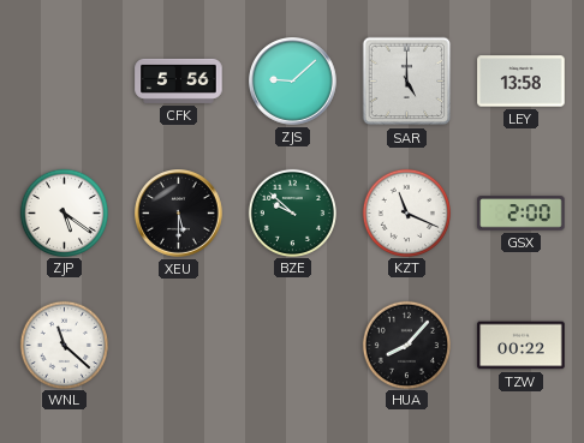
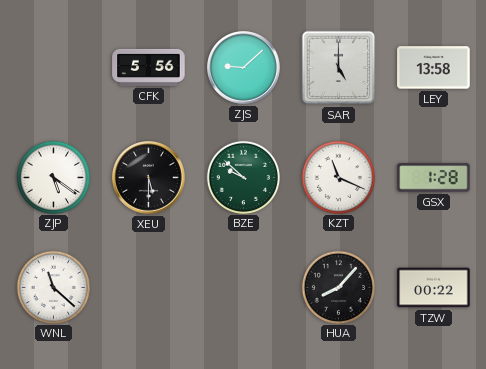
GSX: 2:00 -> 1:28
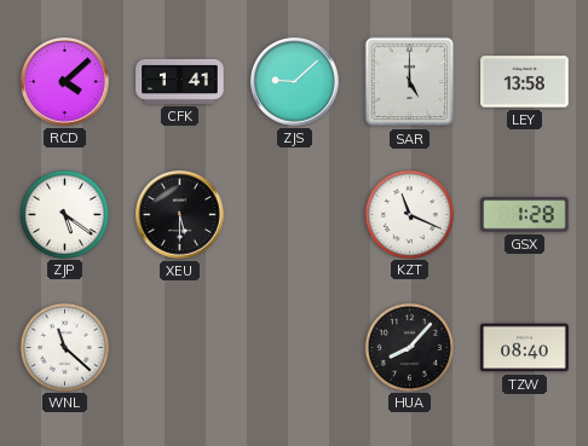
RCD: none -> 4:08
CFK: 5:56 -> 1:41
BZE: 9:52 -> none
TZW: 00:22 -> 08:40
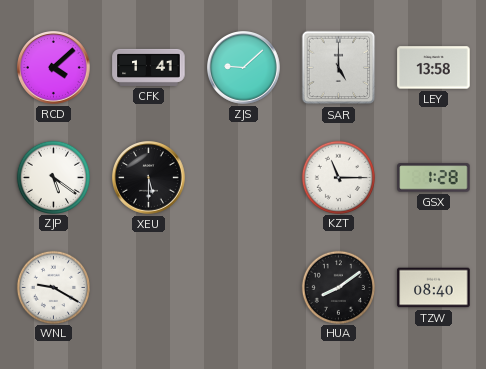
KZT: 11:19 -> 11:15
WNL: 11:22 -> 9:20
HUA: 8:07 -> 8:09
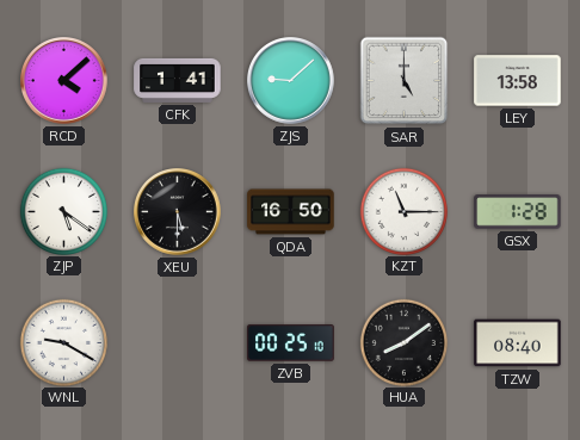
QDA: none -> 16:50
ZVB: none -> 00:25
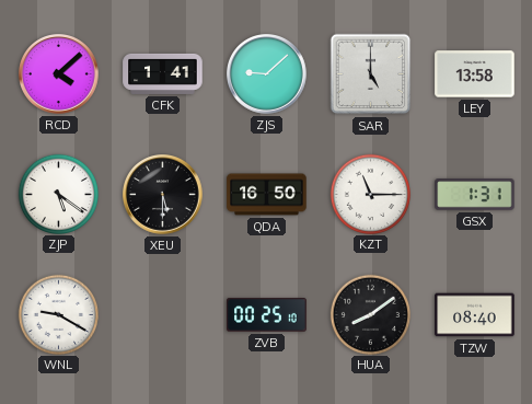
GSX: 1:28 -> 1:31
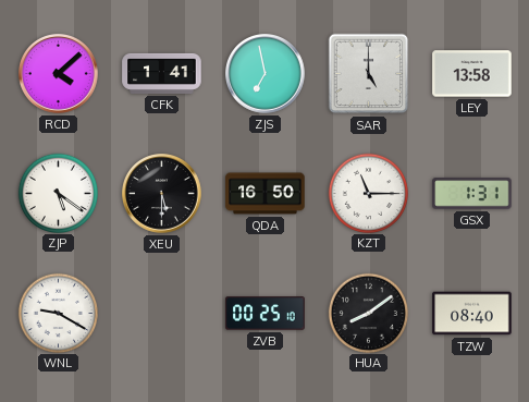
ZJS: 9:08 -> 6:58
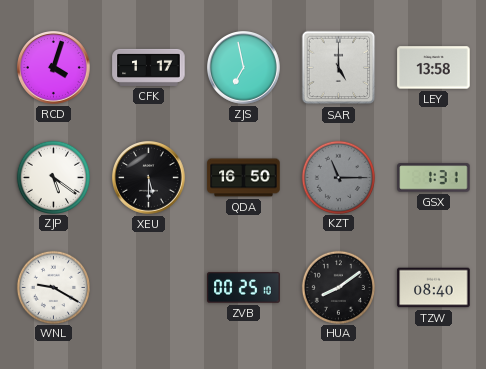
RCD: 4:08 -> 4:03
CFK: 1:41 -> 1:17
KZT dial: white -> grey
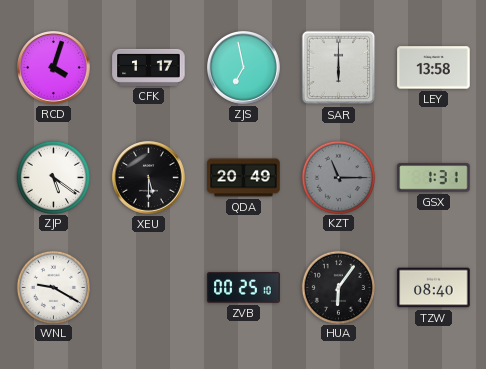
SAR: 5:00 -> 6:00
QDA: 16:50 -> 20:49
HUA: 8:09 -> 6:06
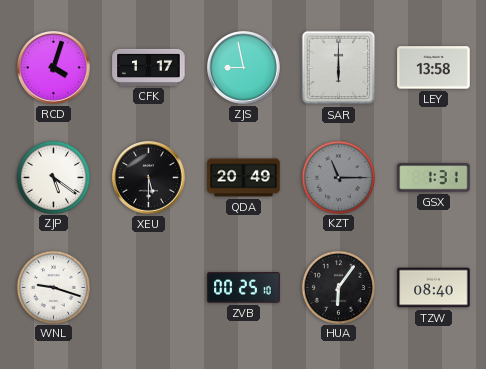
ZJS: 6:58 -> 8:58
WNL: 9:20 -> 9:18
